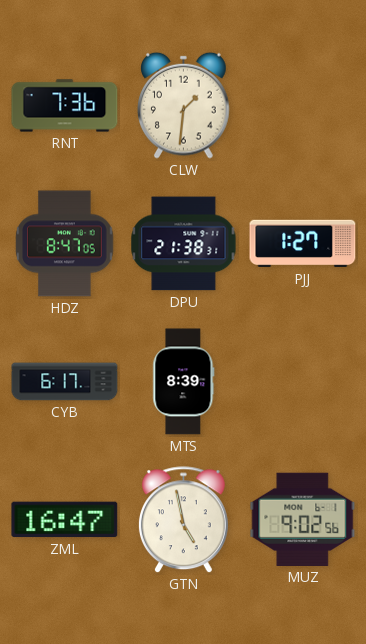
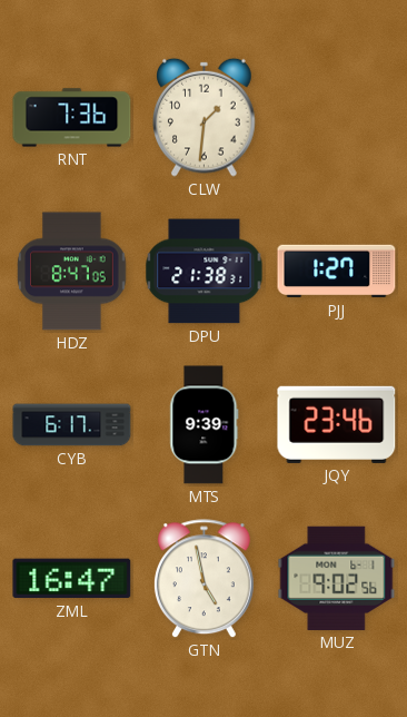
MTS: 8:39 -> 9:39
JQY: none -> 23:46
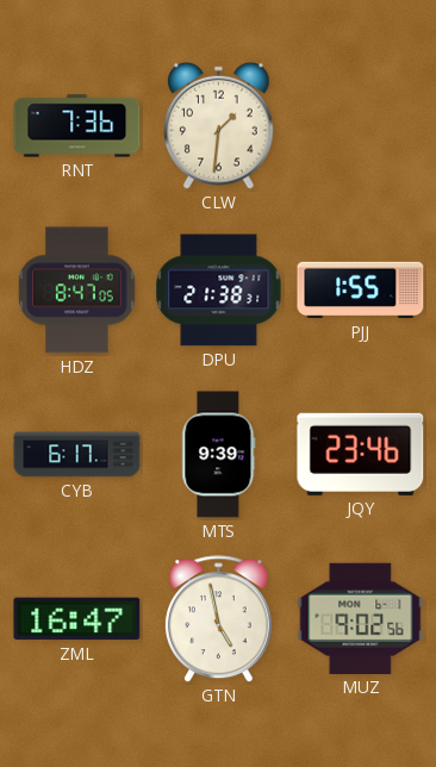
PJJ: 1:27 -> 1:55
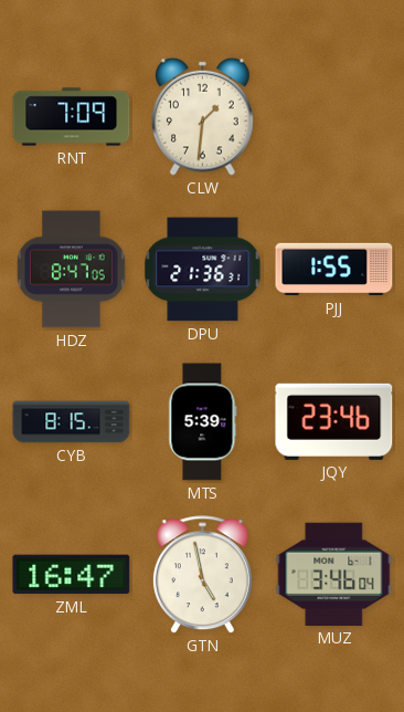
RNT: 7:36 -> 7:09
DPU: 21:38 -> 21:36
CYB: 6:17 -> 8:15
MTS: 9:39 -> 5:39
MUZ: 9:02 -> 3:46
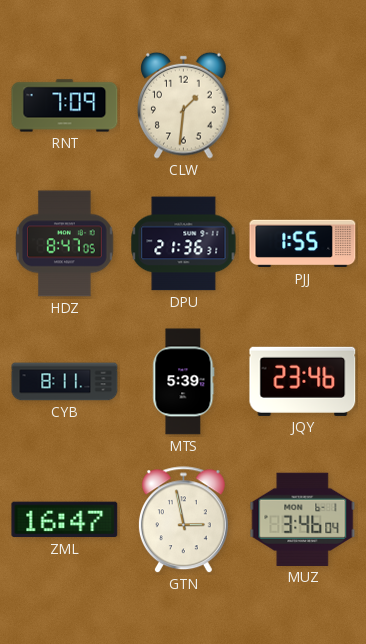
CYB: 8:15 -> 8:11
GTN: 4:58 -> 2:58
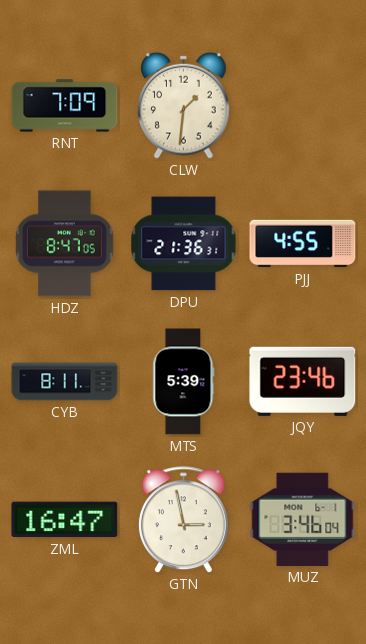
PJJ: 1:55 -> 4:55
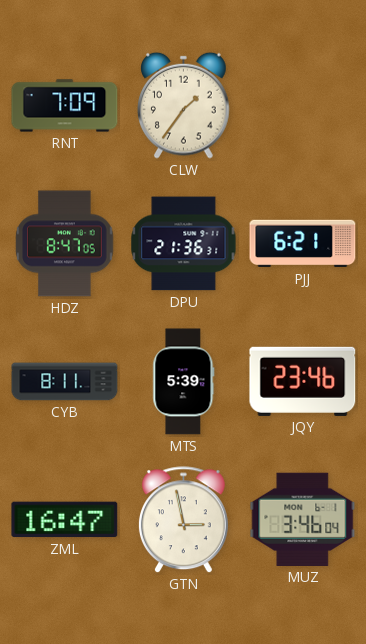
CLW: 1:31 -> 1:36
PJJ: 4:55 -> 6:21
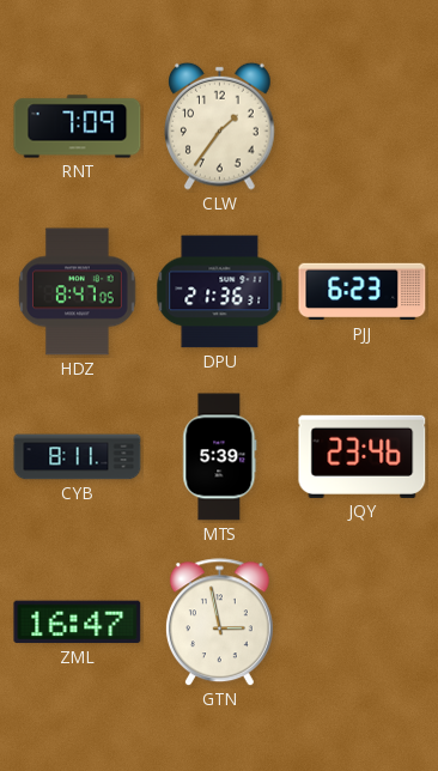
PJJ: 6:21 -> 6:23
MUZ: 3:46 -> none
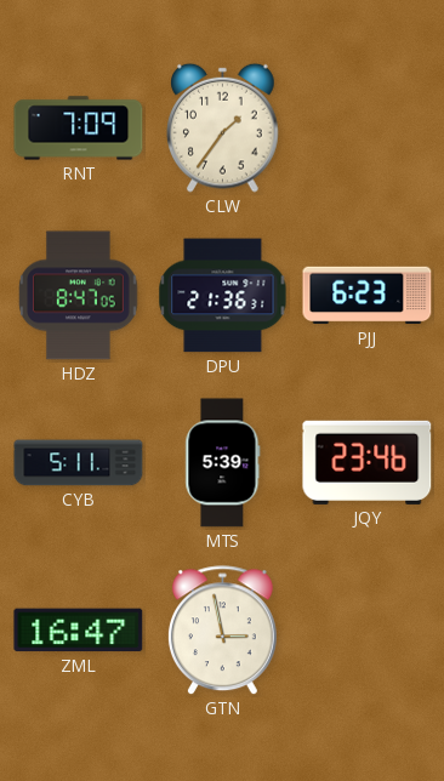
CYB: 8:11 -> 5:11
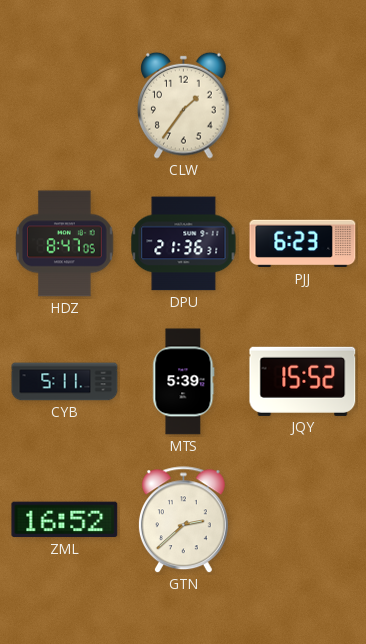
RNT: 7:09 -> none
JQY: 23:46 -> 15:52
ZML: 16:47 -> 16:52
GTN: 2:58 -> 2:38
